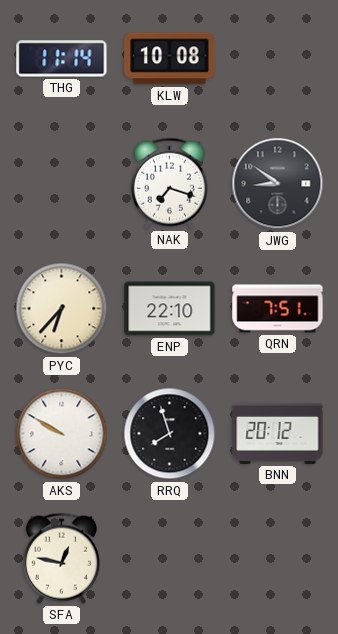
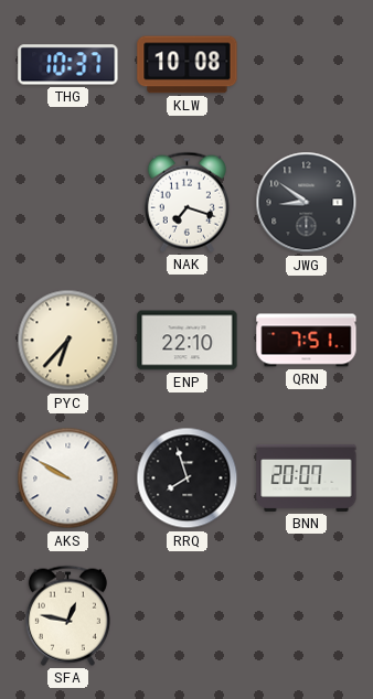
THG: 11:14 -> 10:37
BNN: 20:12 -> 20:07
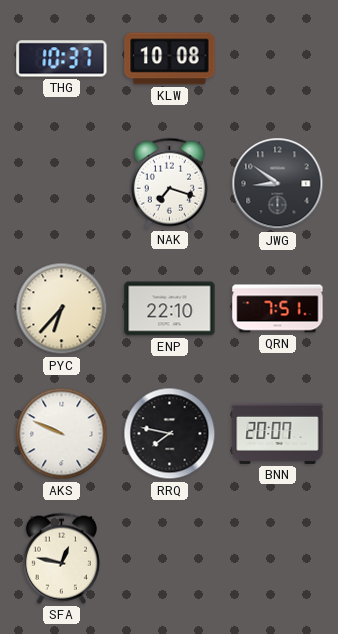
AKS: 9:50 -> 9:49
RRQ: 7:57 -> 7:47
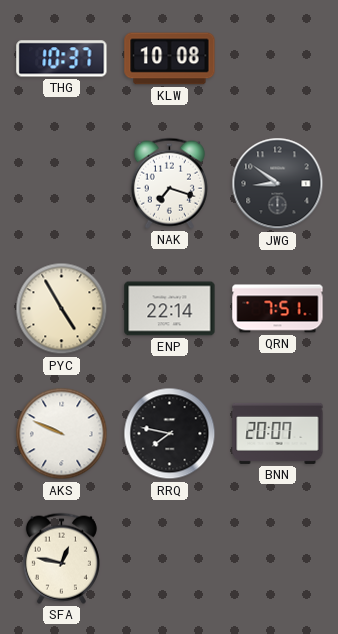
PYC: 6:37 -> 4:55
ENP: 22:10 -> 22:14
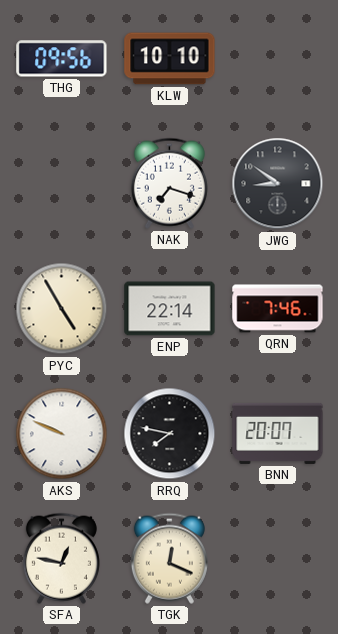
THG: 10:37 -> 09:56
KLW: 10:08 -> 10:10
QRN: 7:51 -> 7:46
TGK: none -> 12:19
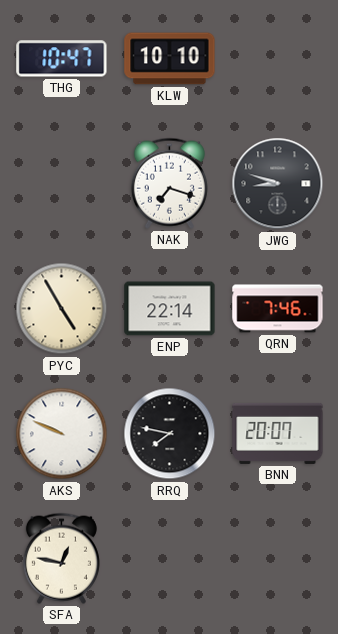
THG: 09:56 -> 10:47
JWG: 8:51 -> 8:48
TGK: 12:19 -> none
